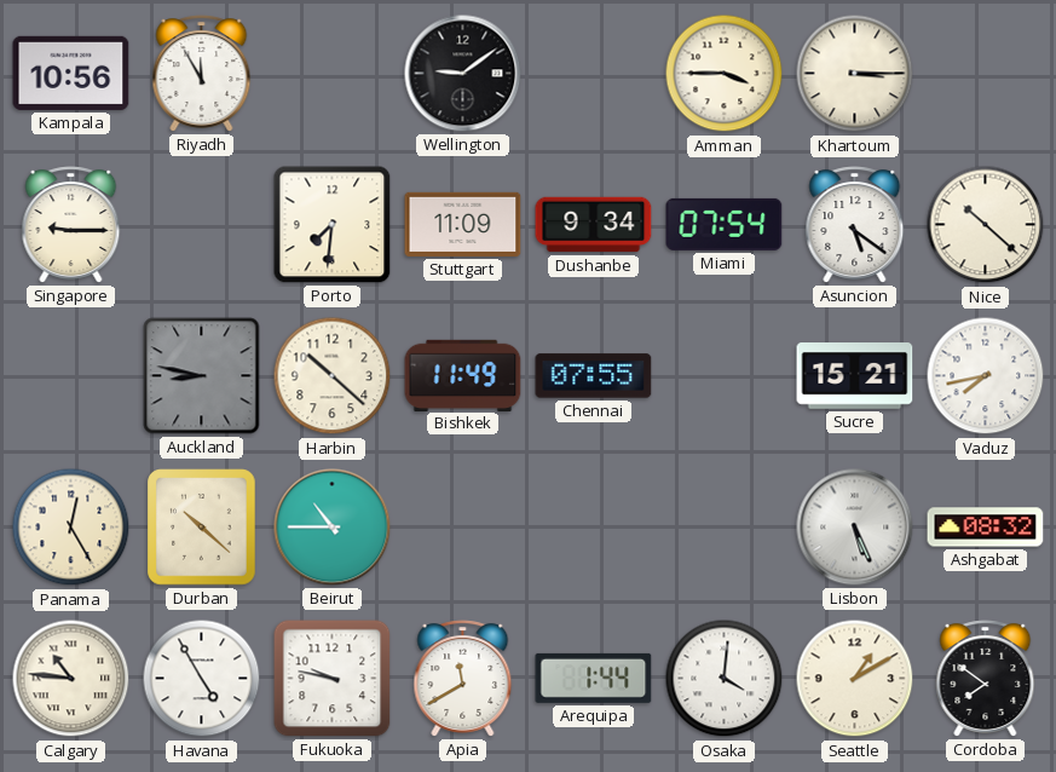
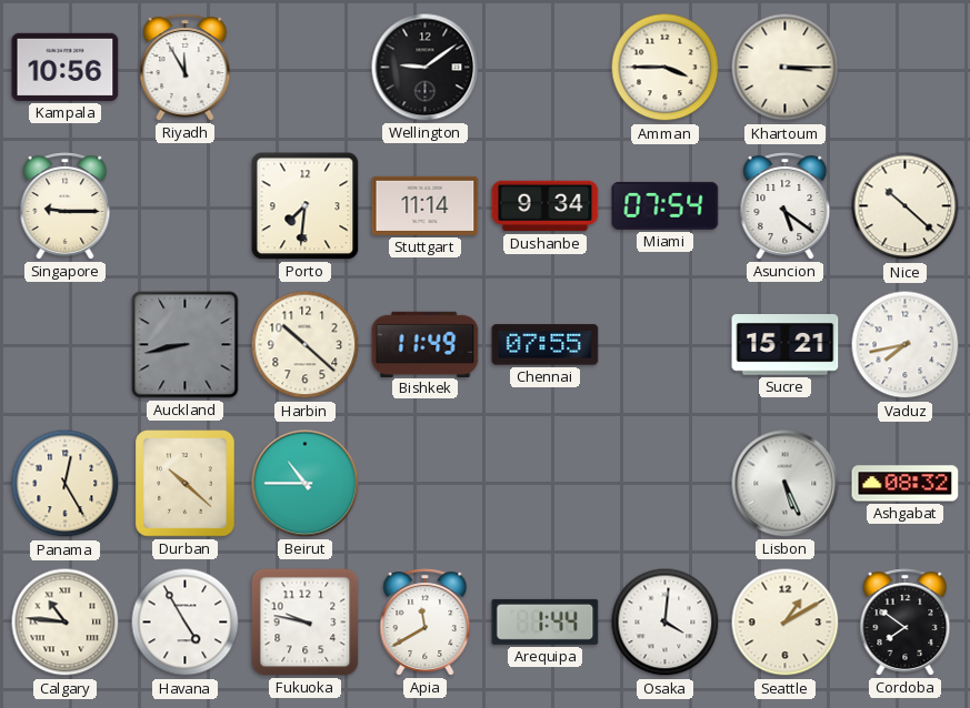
Stuttgart: 11:09 -> 11:14
Auckland: 8:47 -> 8:43
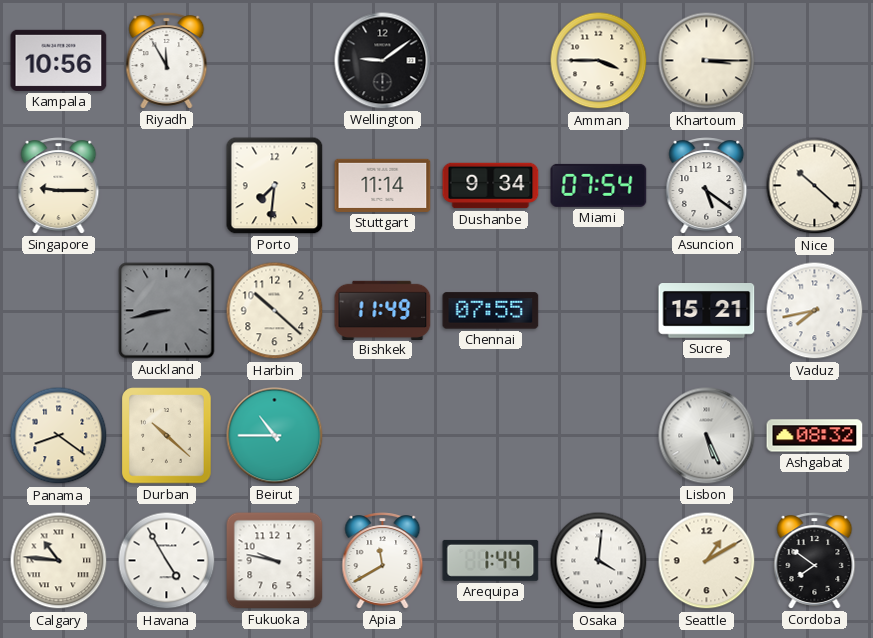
Panama: 12:25 -> 8:21
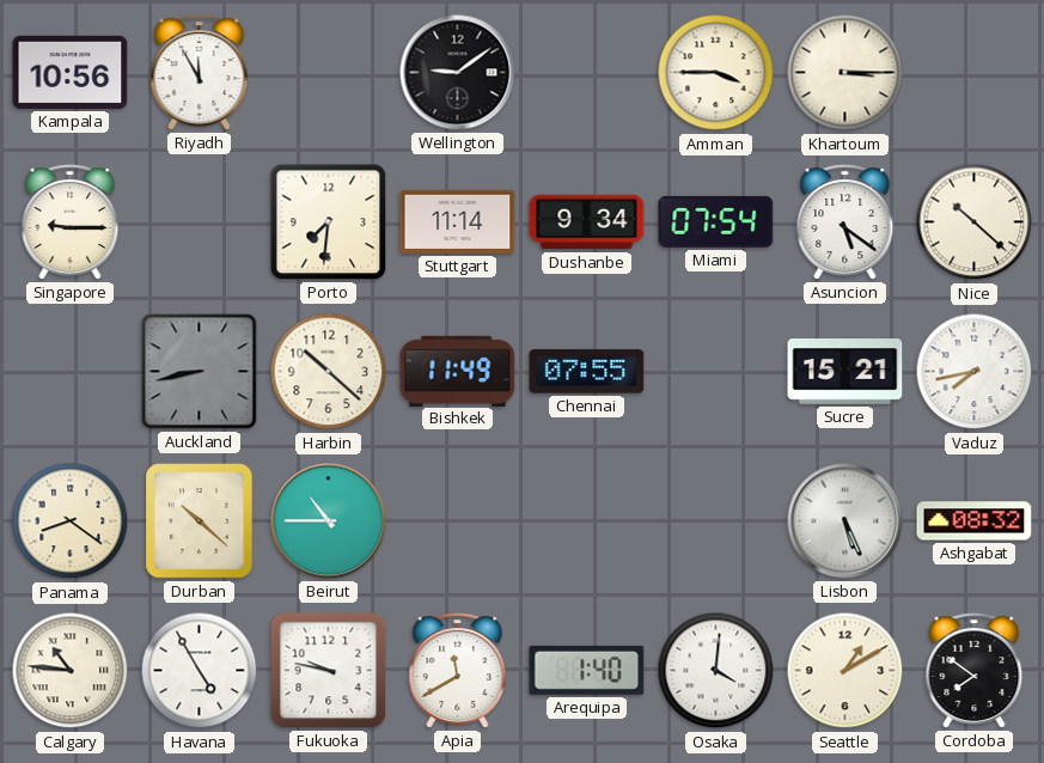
Arequipa: 1:44 -> 1:40
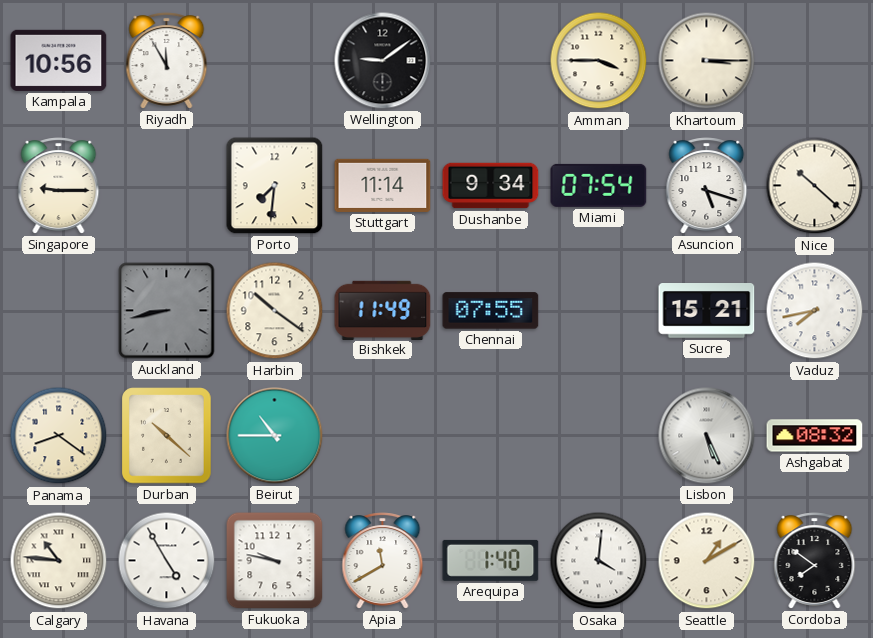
Asuncion: 5:21 -> 5:18
Harbin: 10:22 -> 10:21
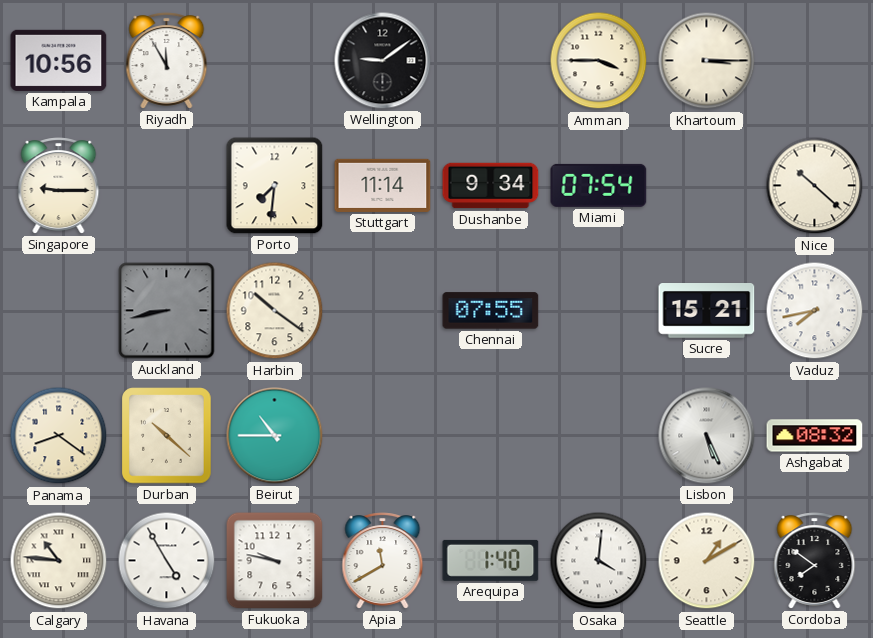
Asuncion: 5:18 -> none
Bishkek: 11:49 -> none
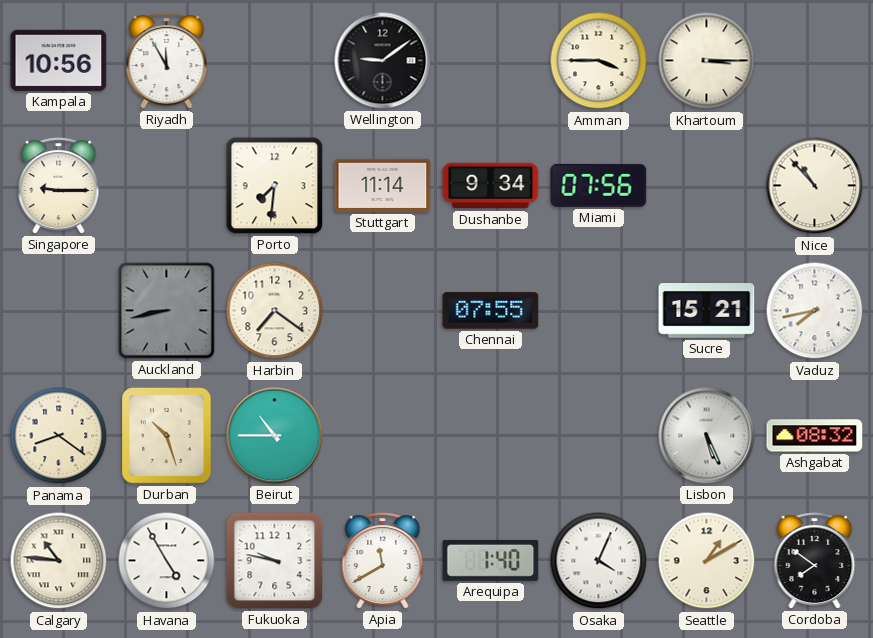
Miami: 07:54 -> 07:56
Nice: 10:22 -> 10:53
Harbin: 10:21 -> 7:21
Durban: 10:22 -> 10:27
Osaka: 4:01 -> 4:04
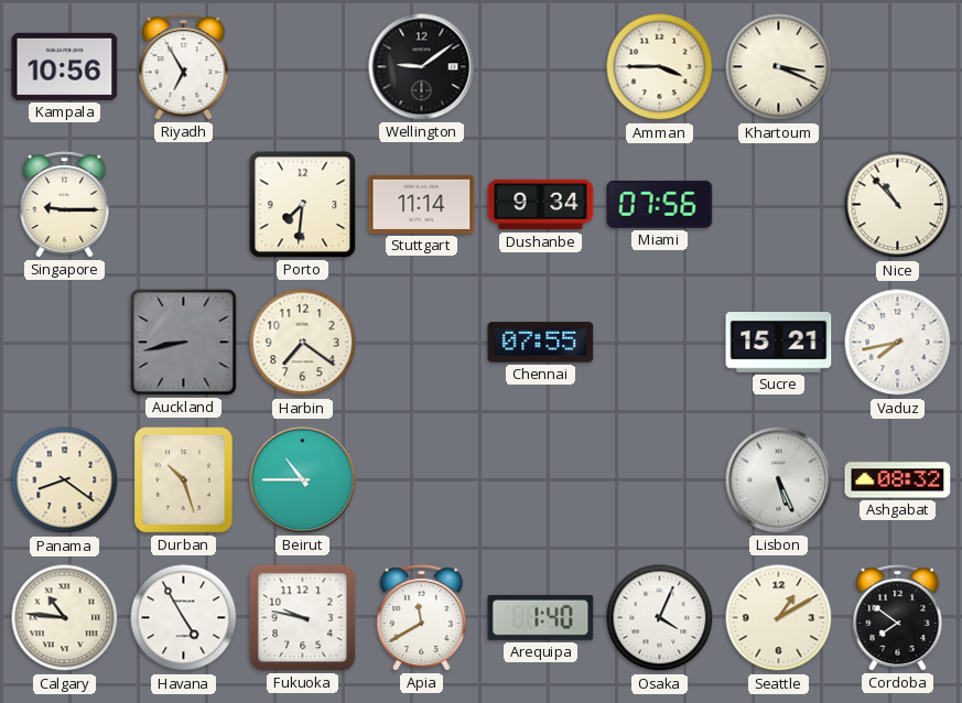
Riyadh: 11:55 -> 6:55
Khartoum: 3:15 -> 3:19
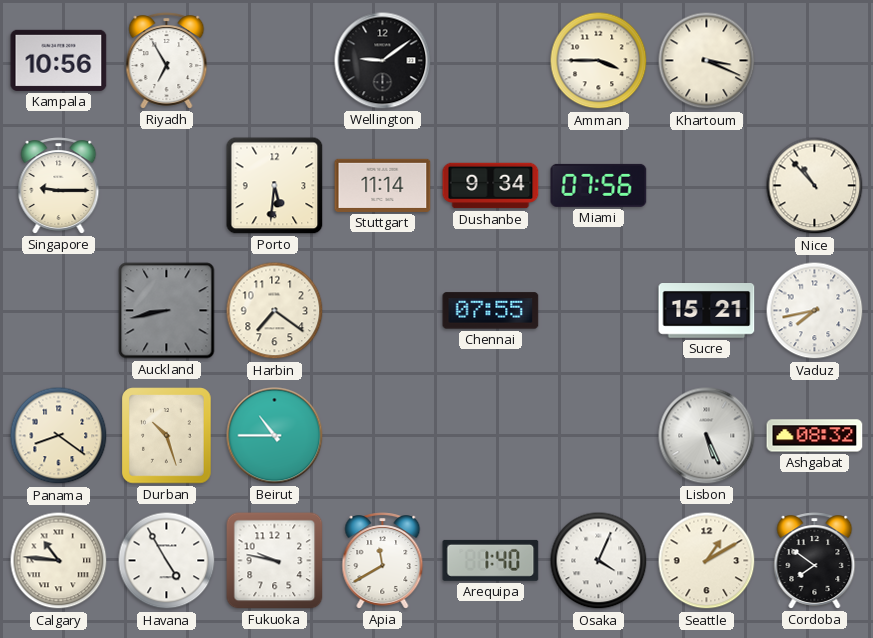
Porto: 7:31 -> 5:31
